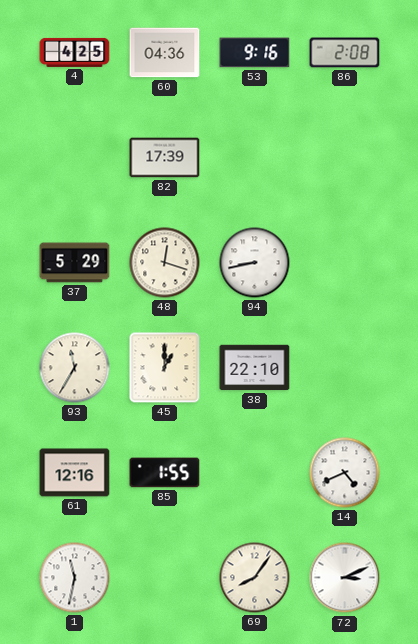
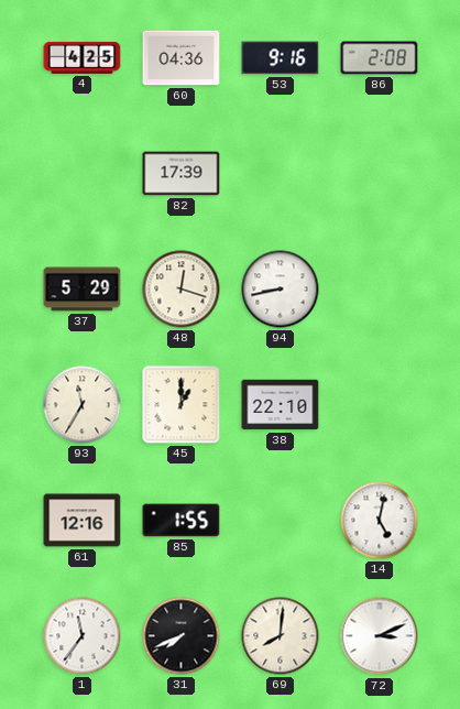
14: 4:41 -> 5:02
1: 11:32 -> 11:36
31: none -> 7:41
69: 8:06 -> 8:01
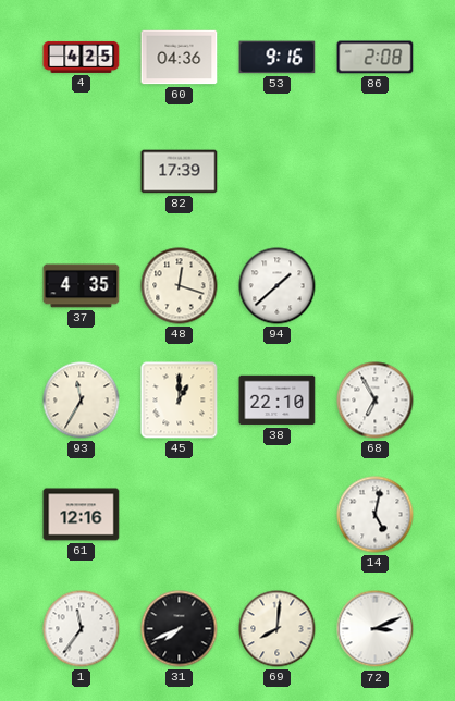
37: 5:29 -> 4:35
94: 8:43 -> 1:38
68: none -> 6:55
85: 1:55 -> none
